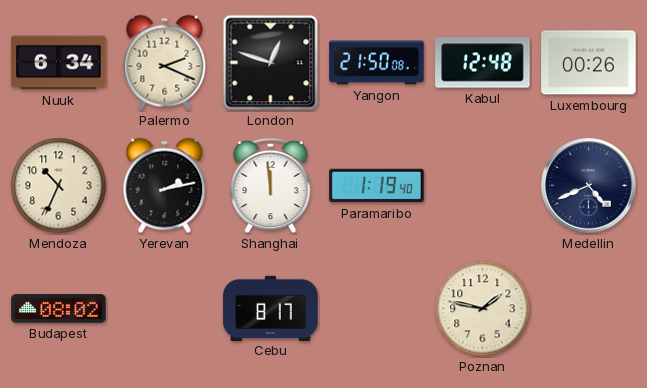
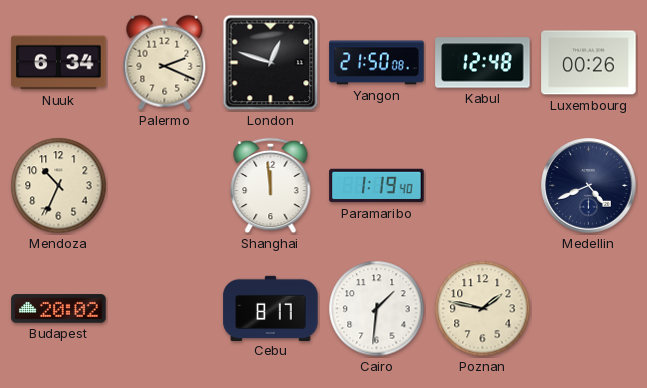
Yerevan: 2:13 -> none
Budapest: 08:02 -> 20:02
Cairo: none -> 1:31
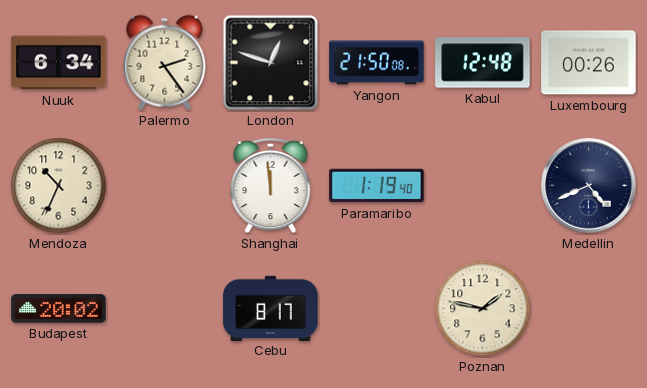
Palermo: 2:19 -> 2:24
Cairo: 1:31 -> none
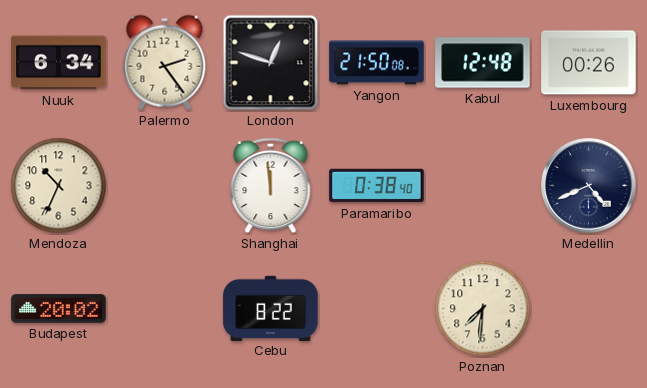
Paramaribo: 1:19 -> 0:38
Cebu: 8:17 -> 8:22
Poznan: 1:47 -> 7:31
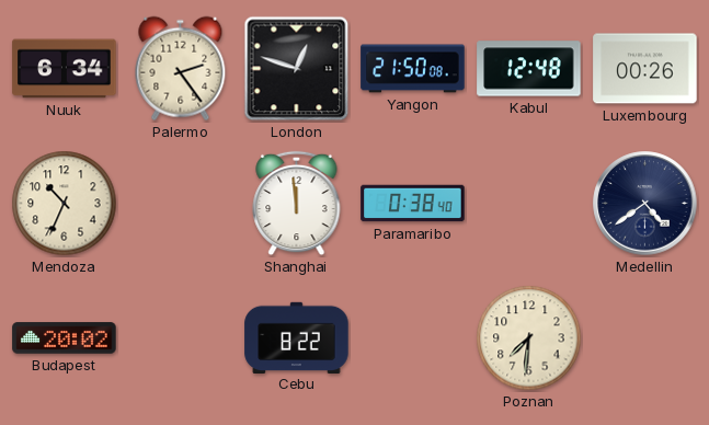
Medellin: 4:41 -> 4:39
